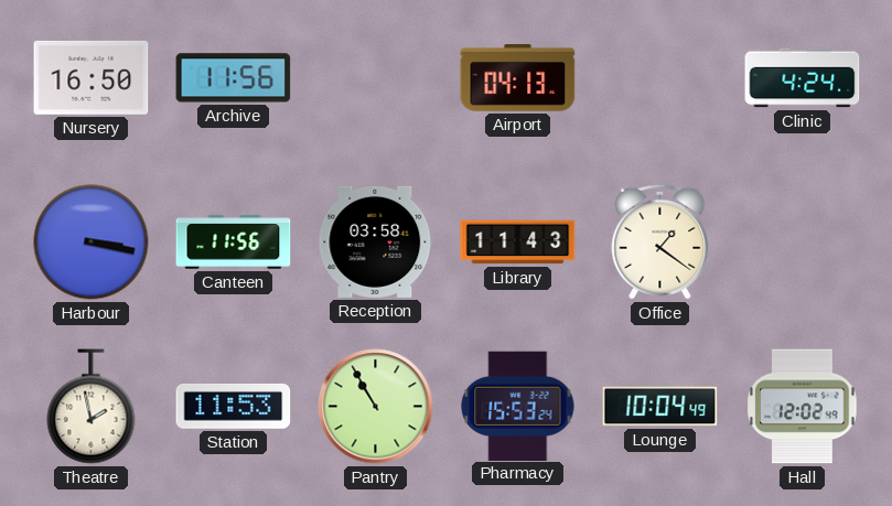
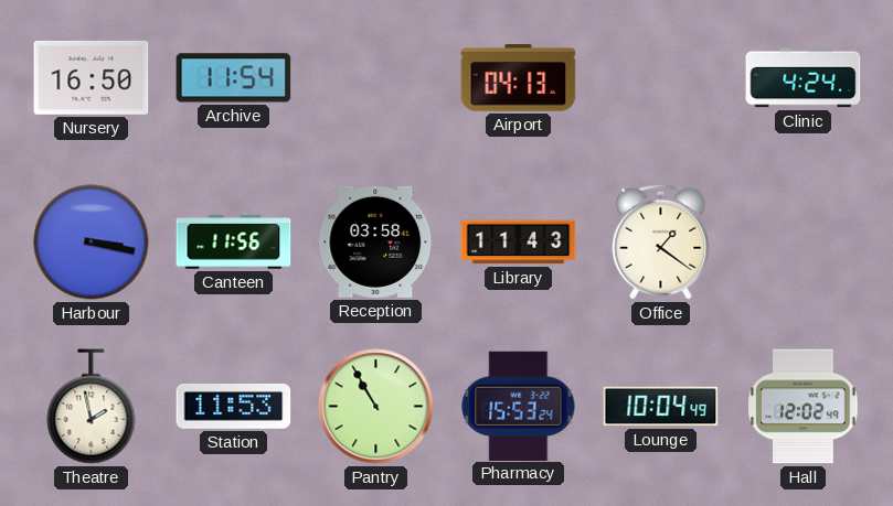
Archive: 11:56 -> 11:54
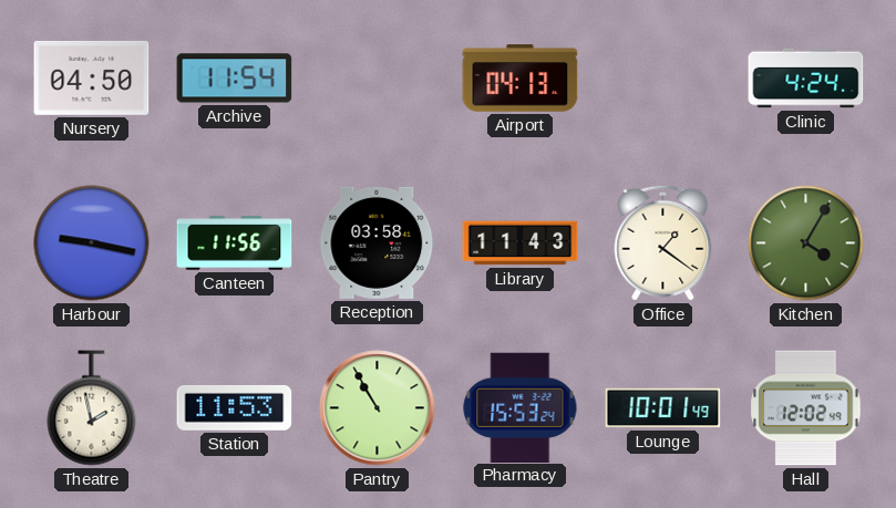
Nursery: 16:50 -> 04:50
Harbour: 3:17 -> 9:17
Kitchen: none -> 4:05
Lounge: 10:04 -> 10:01
